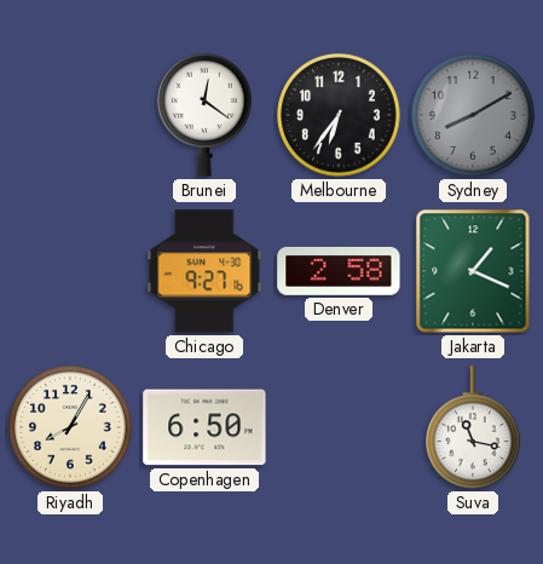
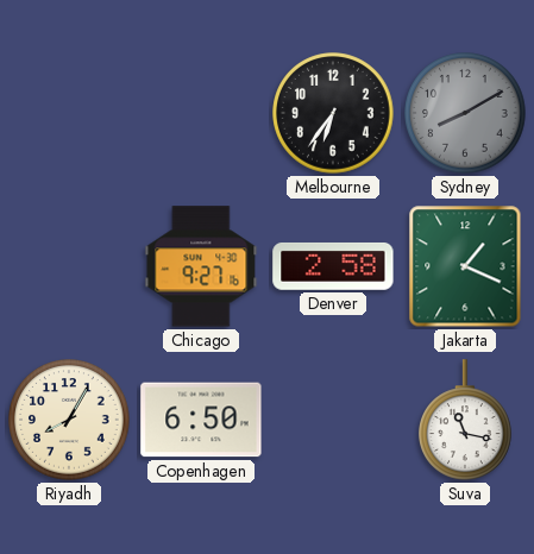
Brunei: 12:21 -> none
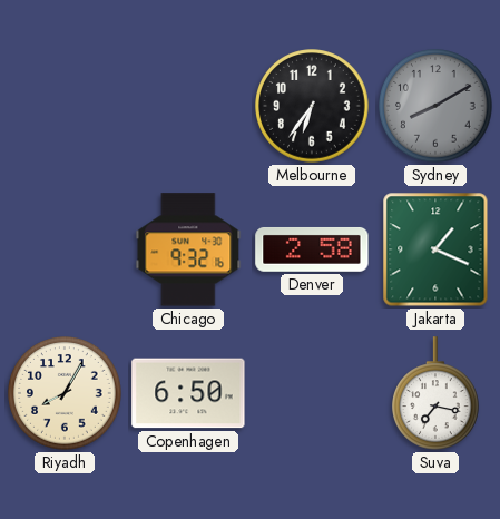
Chicago: 9:27 -> 9:32
Suva: 11:17 -> 7:17
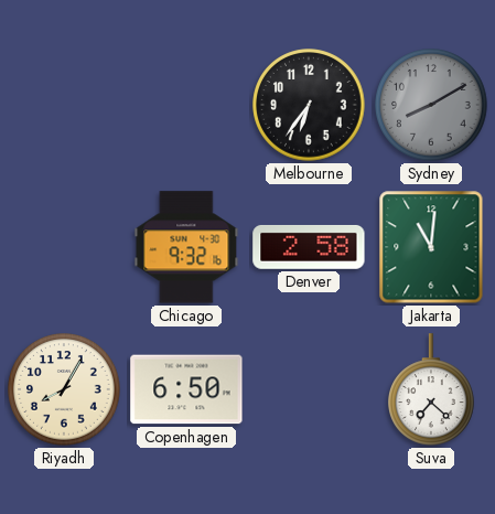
Jakarta: 1:19 -> 11:01
Suva: 7:17 -> 7:22
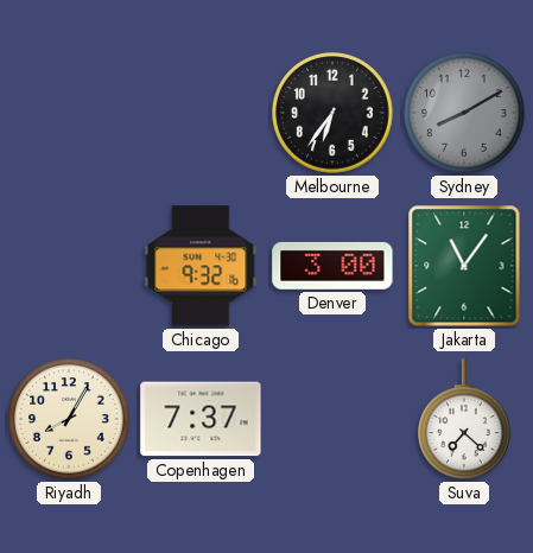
Denver: 2:58 -> 3:00
Jakarta: 11:01 -> 11:06
Copenhagen: 6:50 -> 7:37
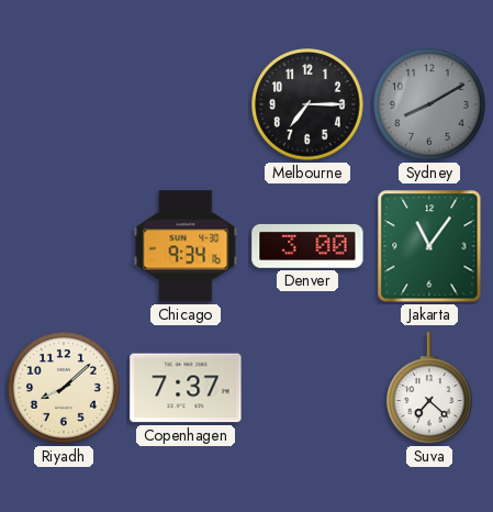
Melbourne: 6:36 -> 7:15
Chicago: 9:32 -> 9:34
Riyadh: 8:05 -> 8:08
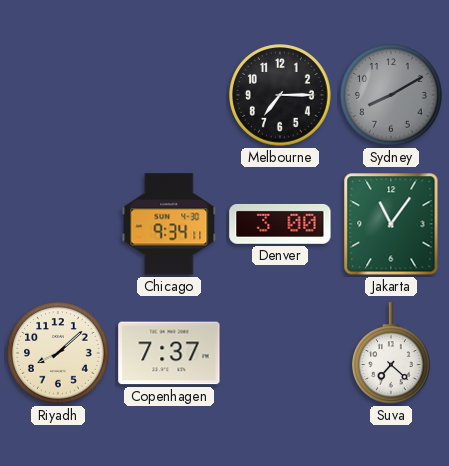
Chicago: 9:34:16 -> 9:34:11
